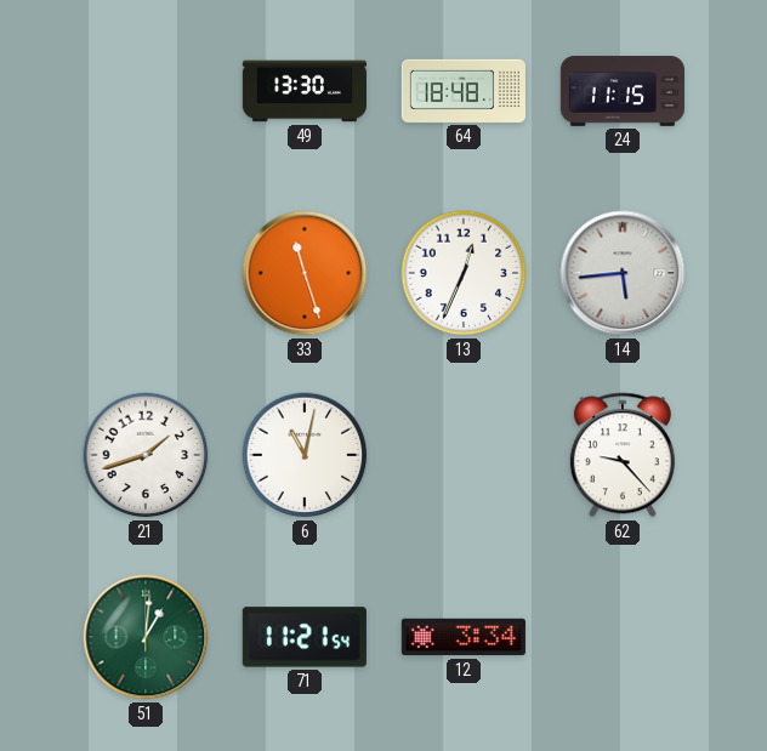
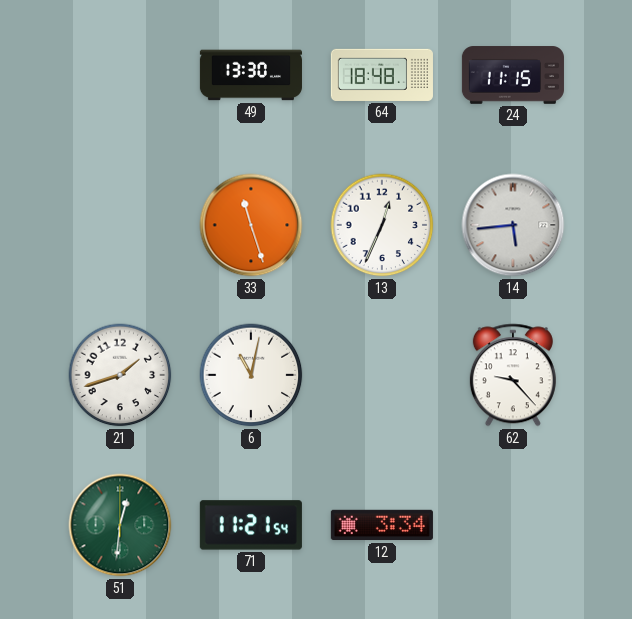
51: 1:01 -> 12:31
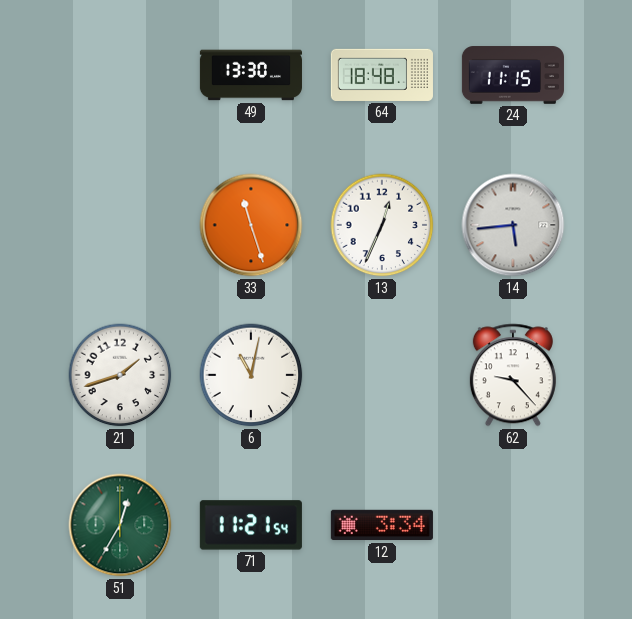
51: 12:31 -> 12:35
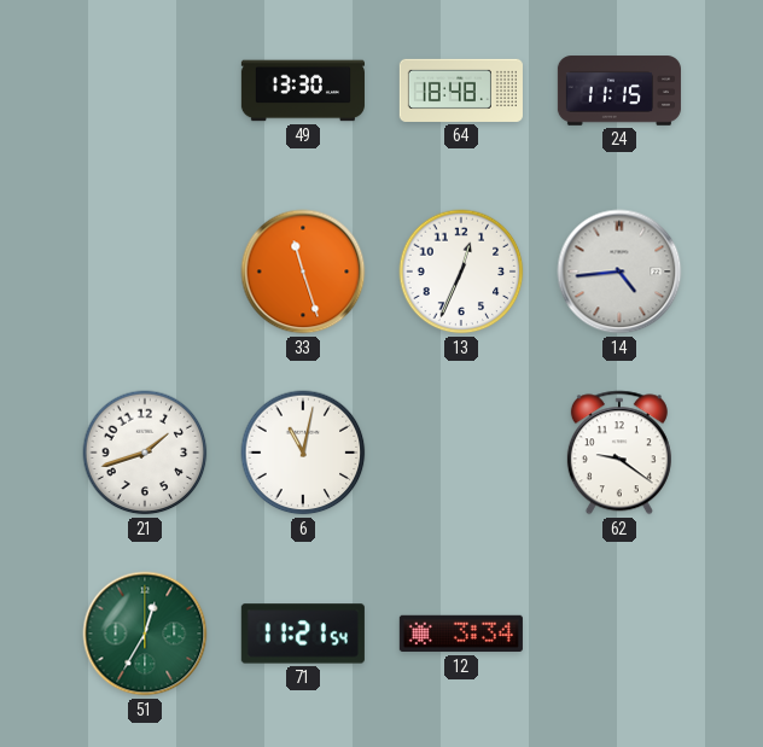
14: 5:44 -> 4:44
62: 9:23 -> 9:21
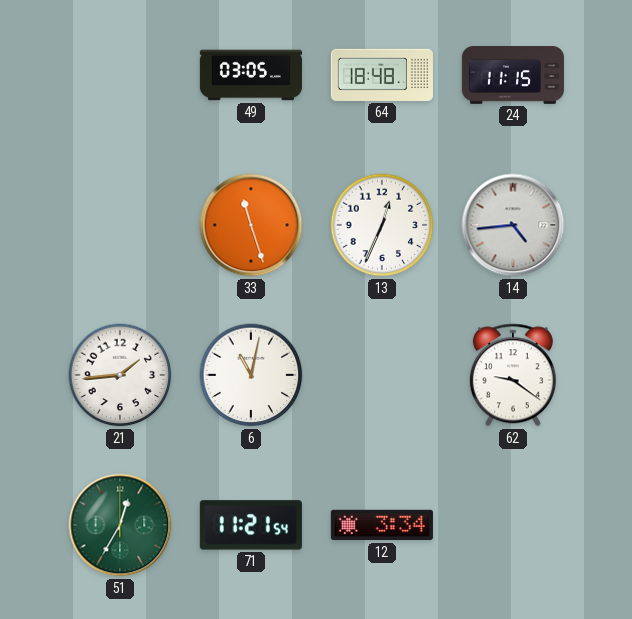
49: 13:30 -> 03:05
21: 1:42 -> 1:44
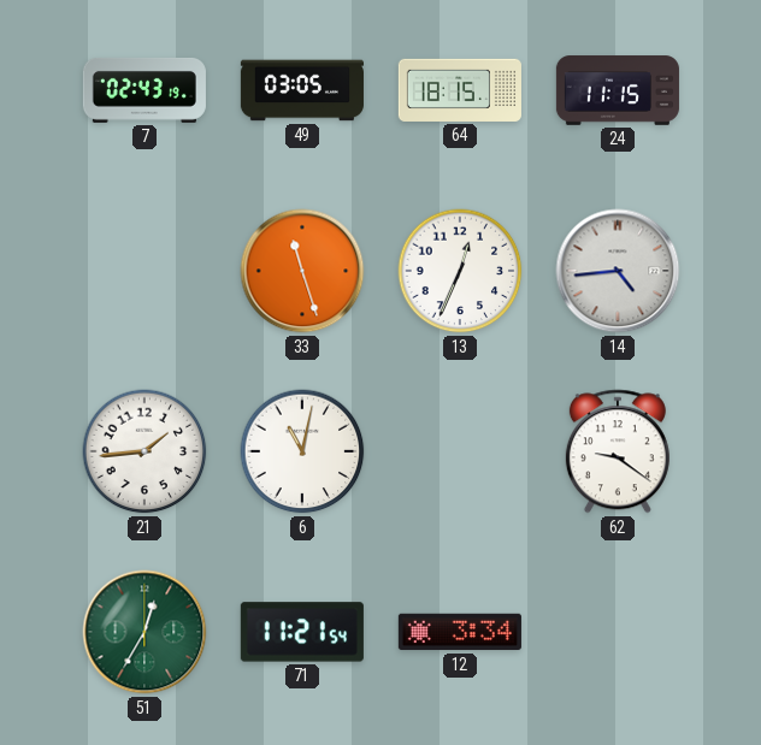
7: none -> 02:43
64: 18:48 -> 18:15
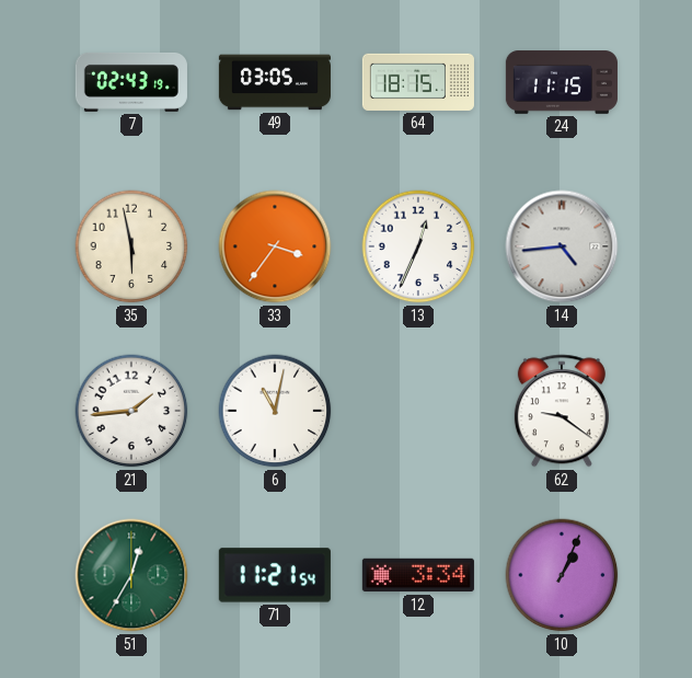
35: none -> 5:58
33: 11:27 -> 3:36
10: none -> 1:04
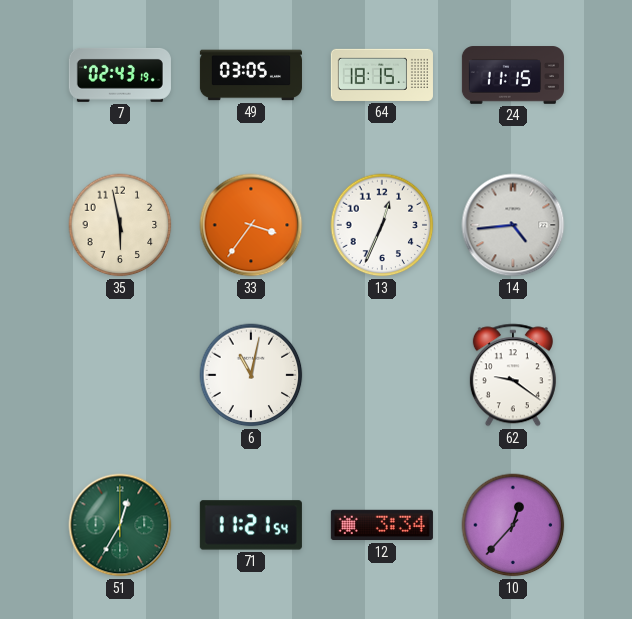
21: 1:44 -> none
10: 1:04 -> 12:37
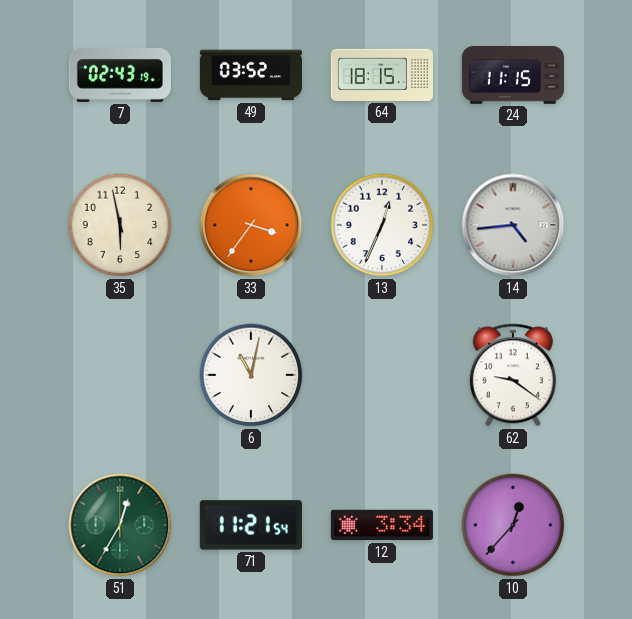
49: 03:05 -> 03:52
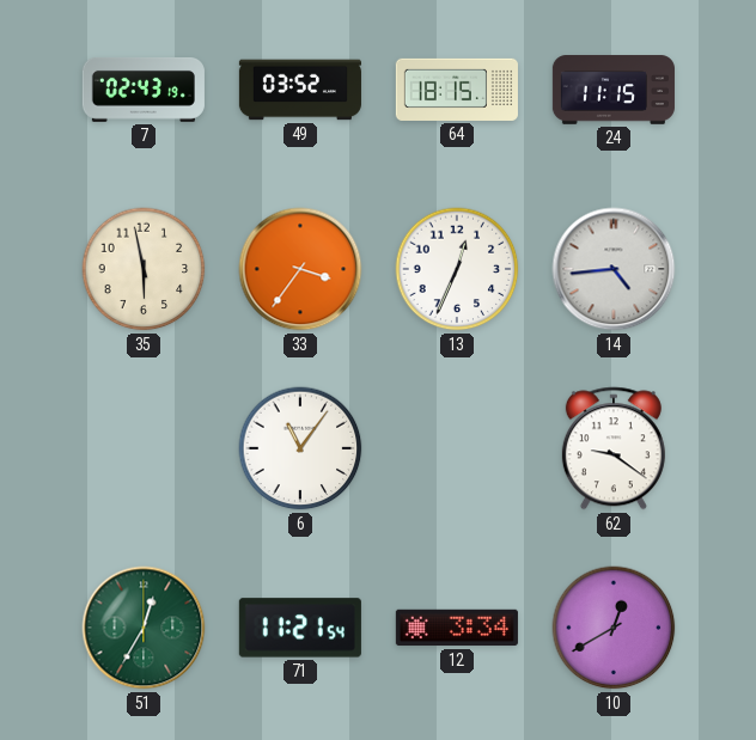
6: 11:02 -> 11:06
10: 12:37 -> 12:40
